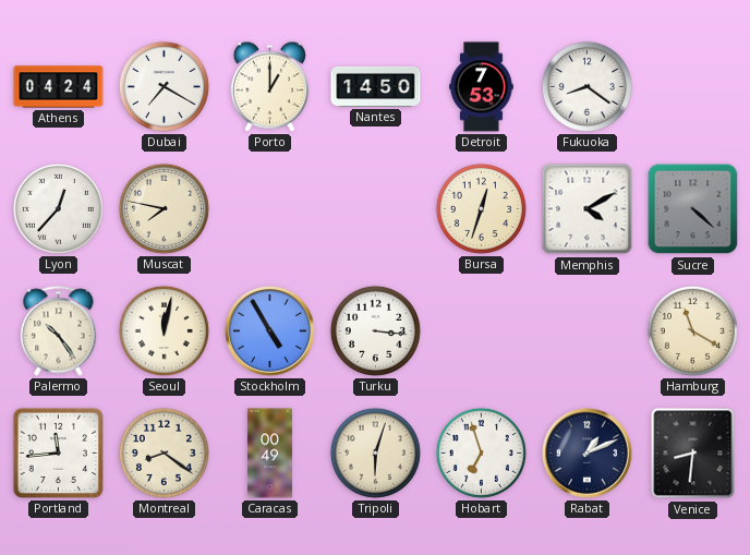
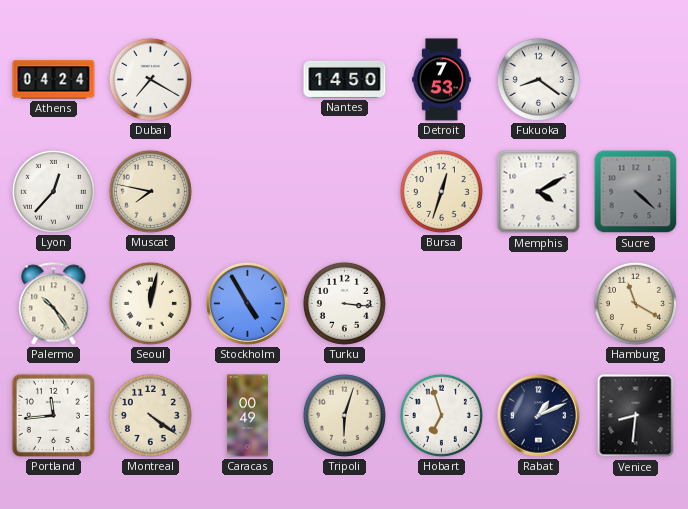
Porto: 1:00 -> none
Montreal: 8:21 -> 4:21
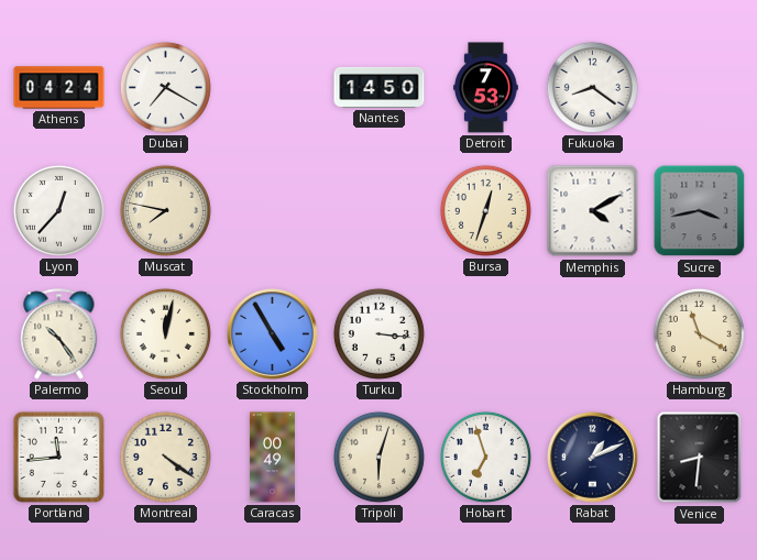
Sucre: 4:22 -> 3:43
